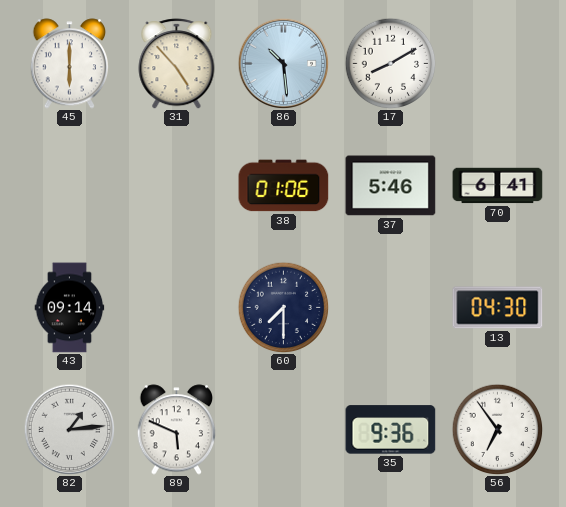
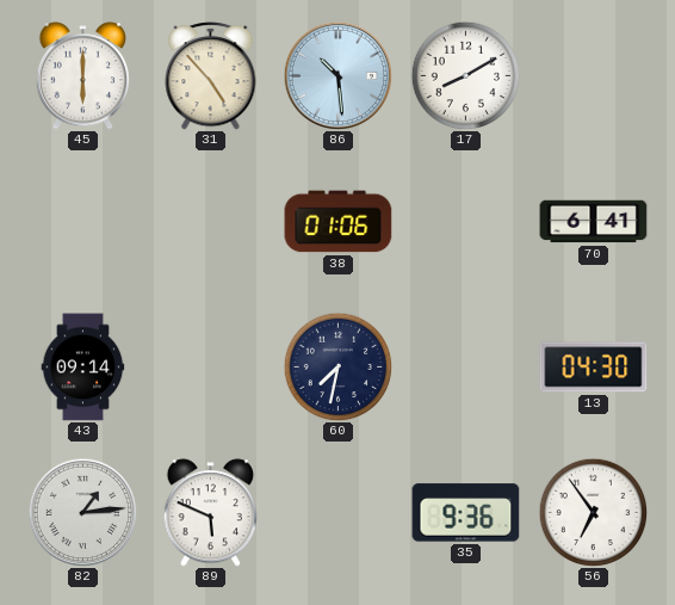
37: 5:46 -> none
60: 7:30 -> 7:32
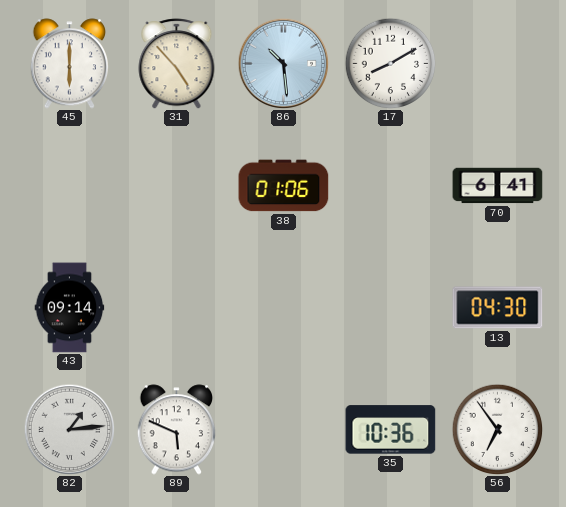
60: 7:32 -> none
35: 9:36 -> 10:36
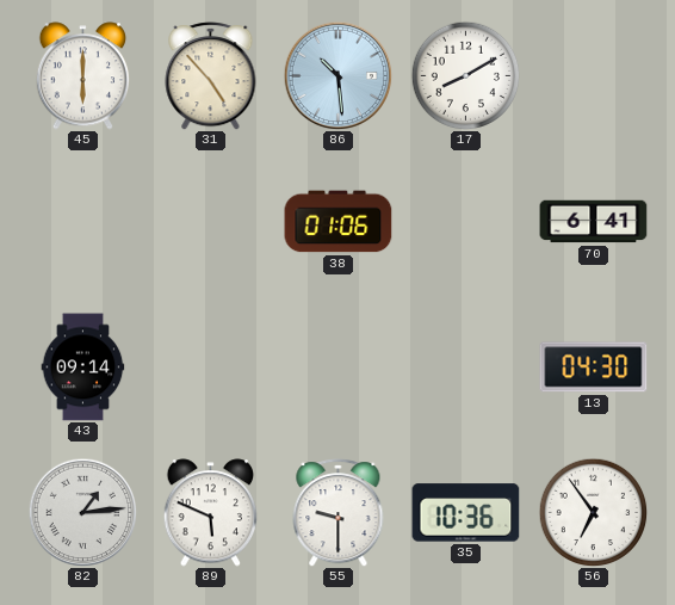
55: none -> 9:30
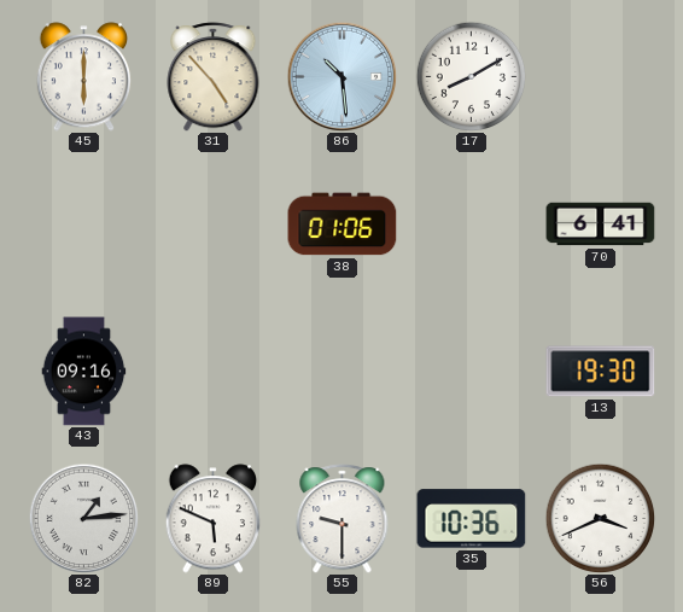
43: 09:14 -> 09:16
13: 04:30 -> 19:30
56: 6:54 -> 3:41
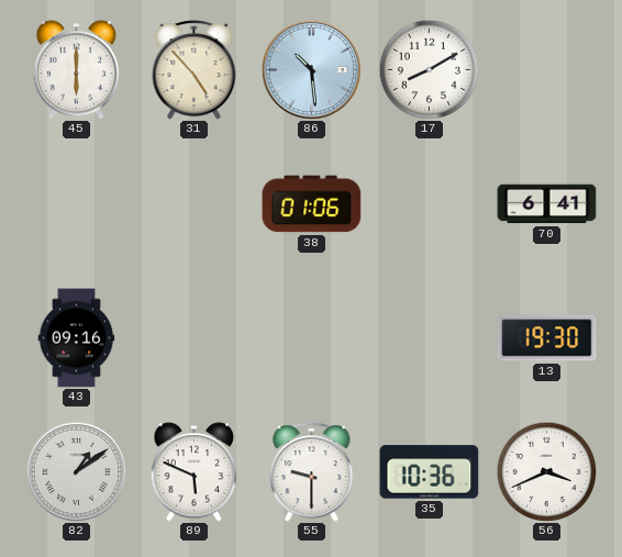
82: 1:14 -> 1:09
